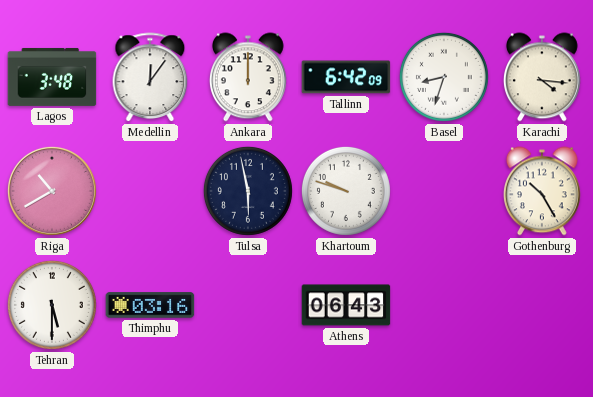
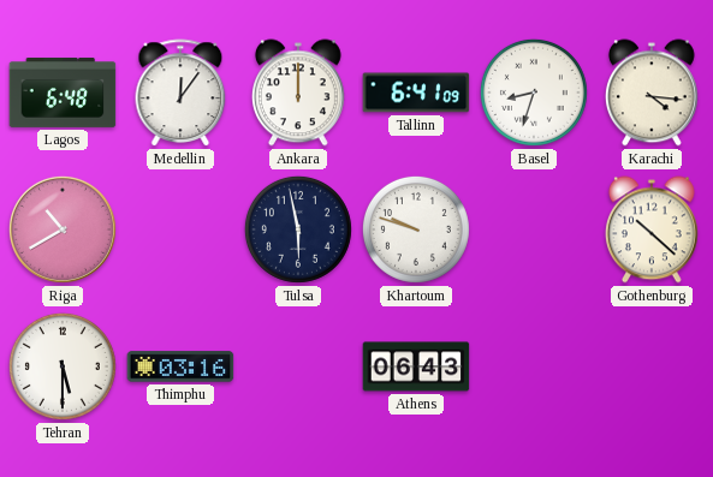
Lagos: 3:48 -> 6:48
Tallinn: 6:42 -> 6:41
Gothenburg: 10:25 -> 10:22
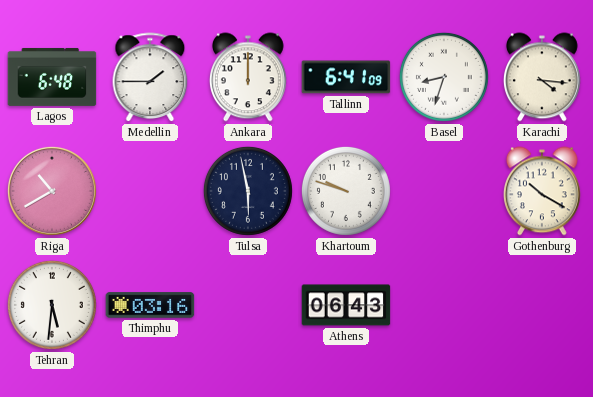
Medellin: 12:06 -> 1:45
Gothenburg: 10:22 -> 10:20
Tehran: 5:30 -> 5:31
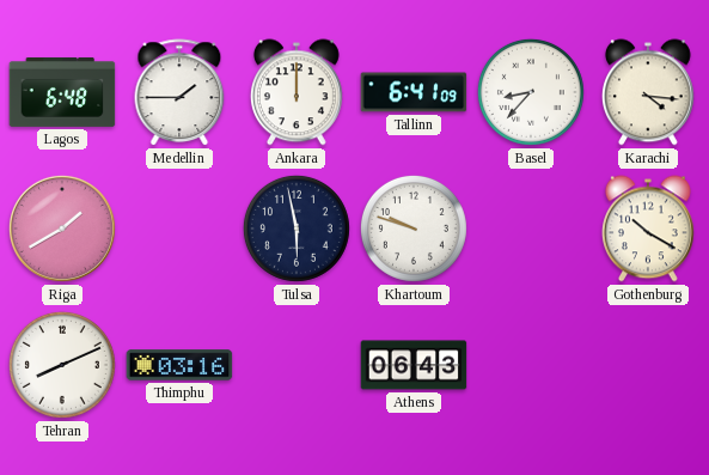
Basel: 8:33 -> 8:37
Riga: 10:40 -> 1:40
Tehran: 5:31 -> 8:11
